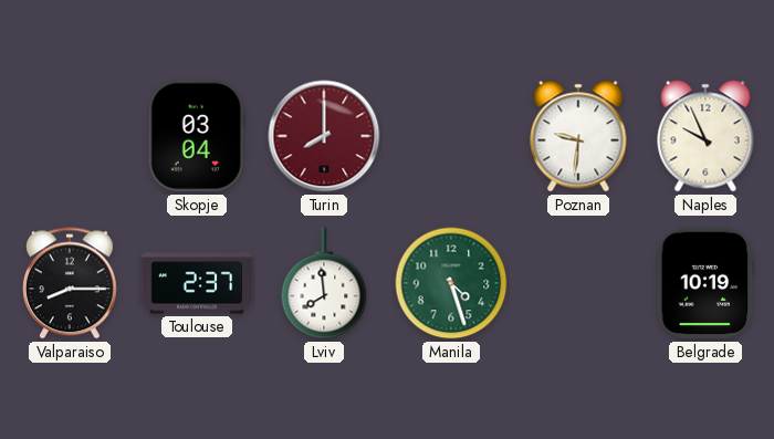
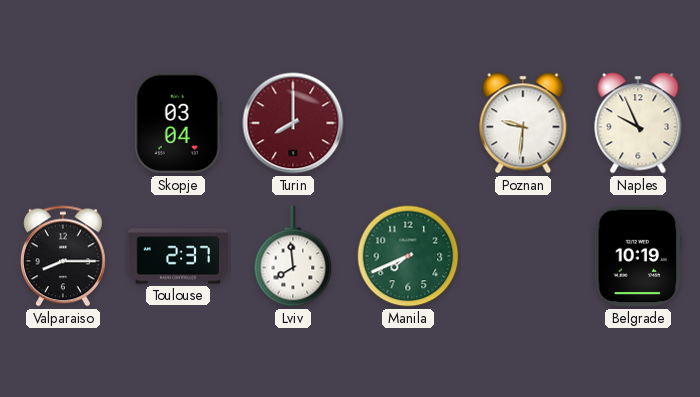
Manila: 4:27 -> 7:41
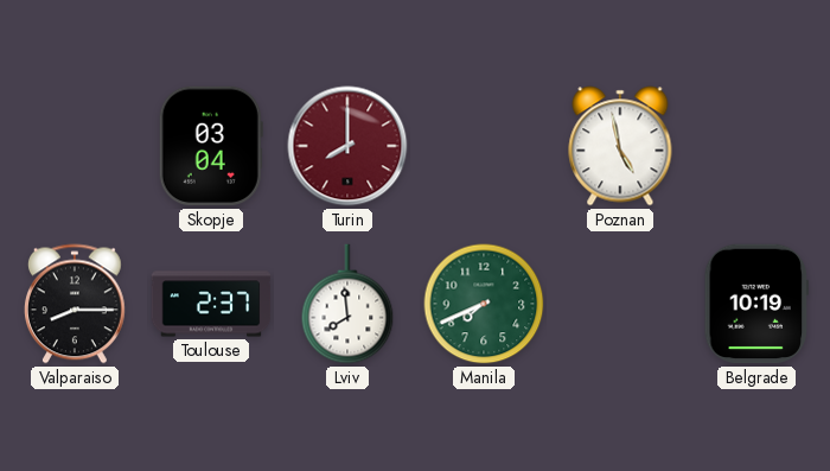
Poznan: 9:31 -> 4:58
Naples: 9:56 -> none
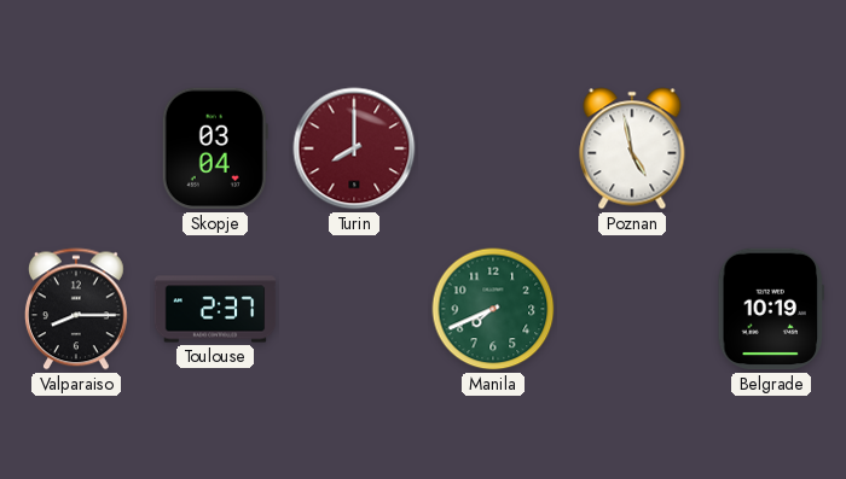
Lviv: 7:59 -> none
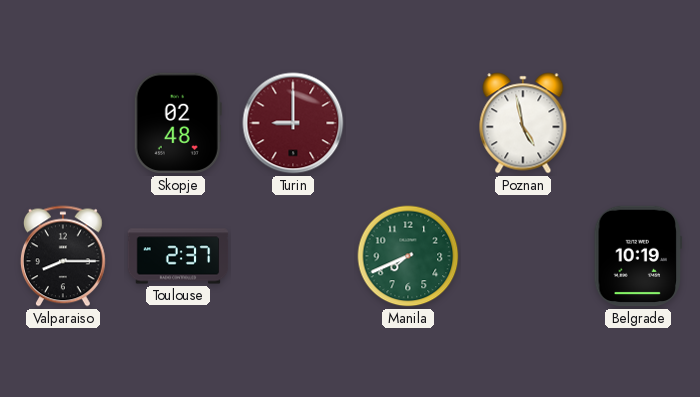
Skopje: 03:04 -> 02:48
Turin: 8:00 -> 9:00
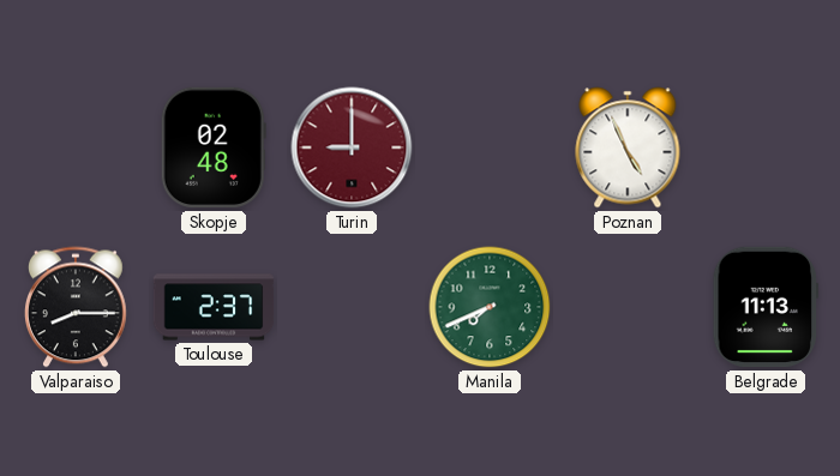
Poznan: 4:58 -> 4:56
Belgrade: 10:19 -> 11:13
